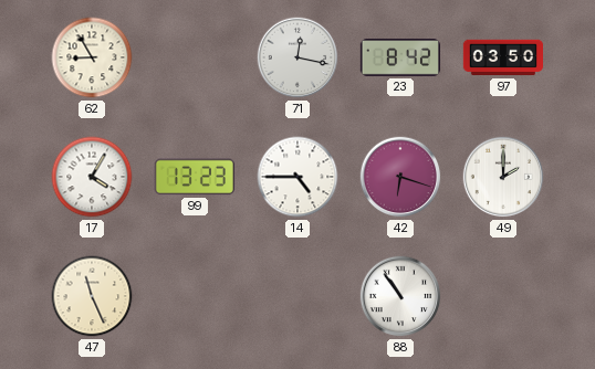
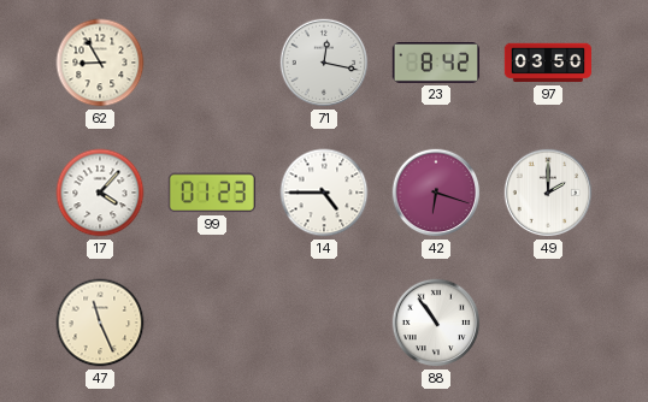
17: 4:05 -> 4:07
99: 13:23 -> 01:23
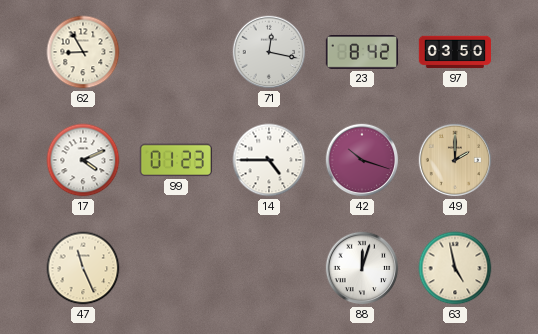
17: 4:07 -> 4:11
42: 6:18 -> 10:18
49 dial: white -> champagne
88: 10:54 -> 12:03
63: none -> 4:58
